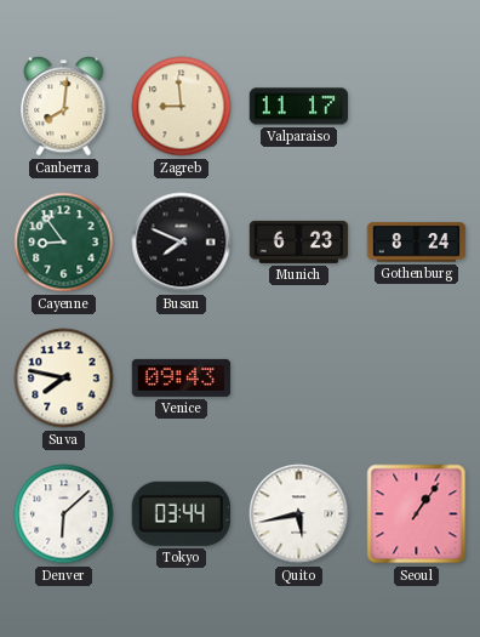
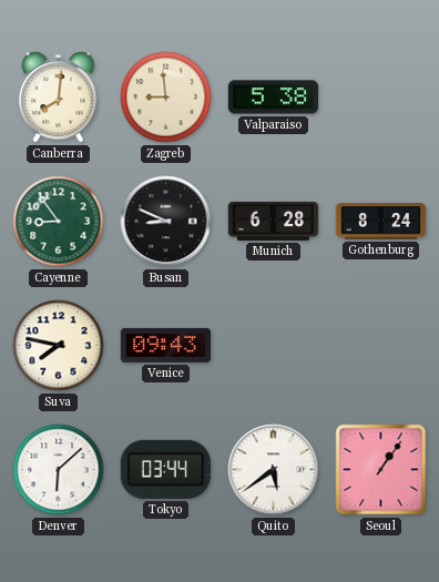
Valparaiso: 11:17 -> 5:38
Busan: 7:49 -> 8:49
Munich: 6:23 -> 6:28
Quito: 5:43 -> 5:39
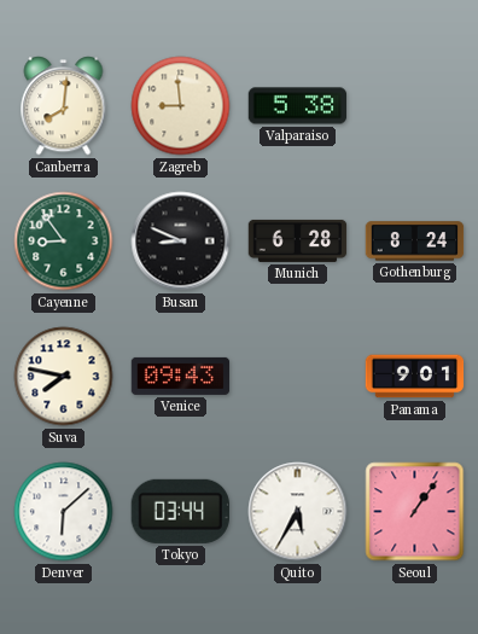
Panama: none -> 9:01
Quito: 5:39 -> 5:35
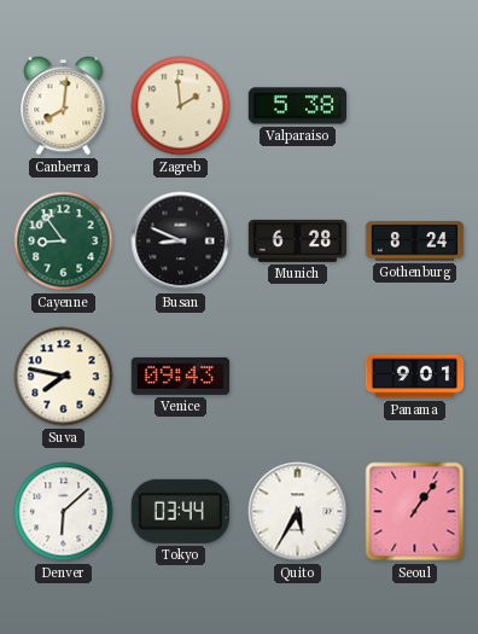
Zagreb: 8:59 -> 1:59
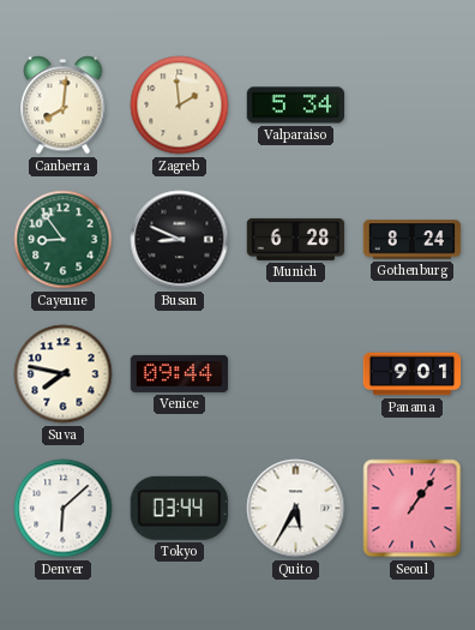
Valparaiso: 5:38 -> 5:34
Venice: 09:43 -> 09:44
